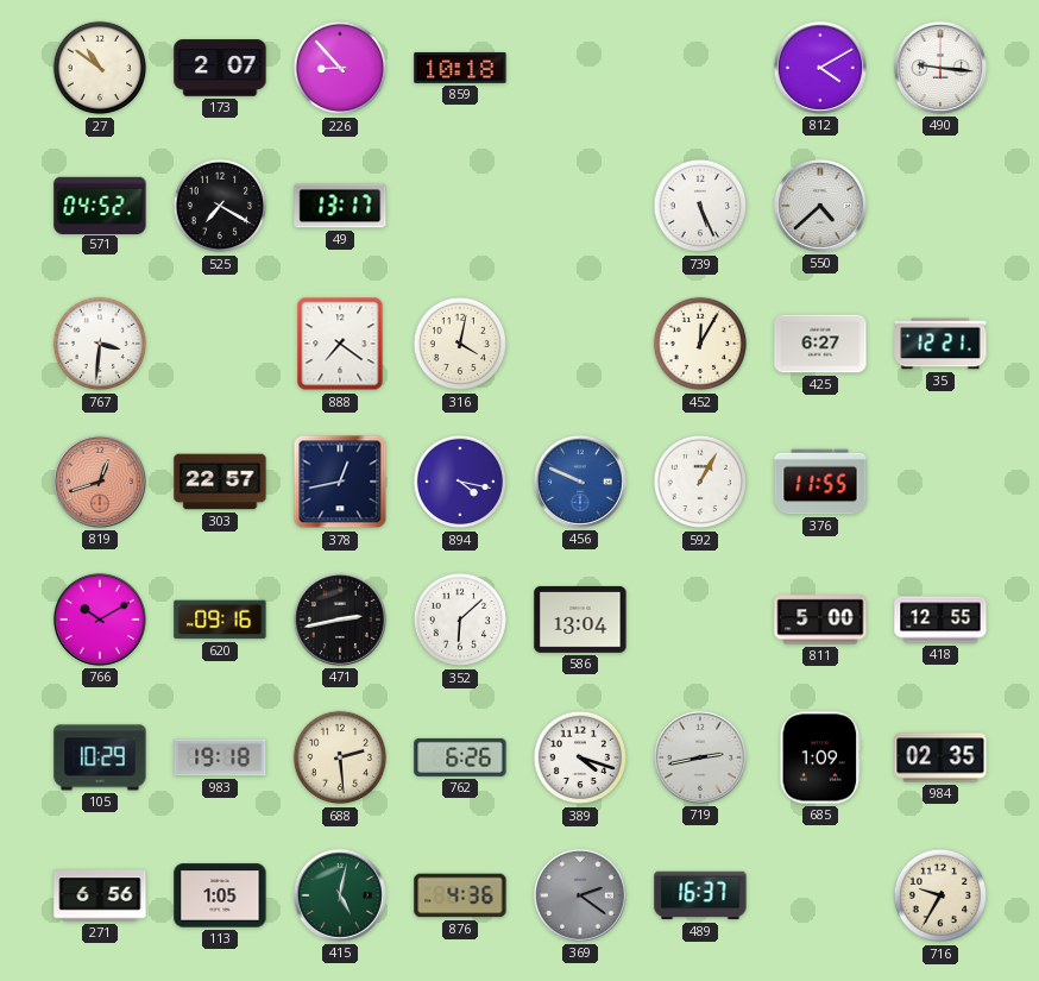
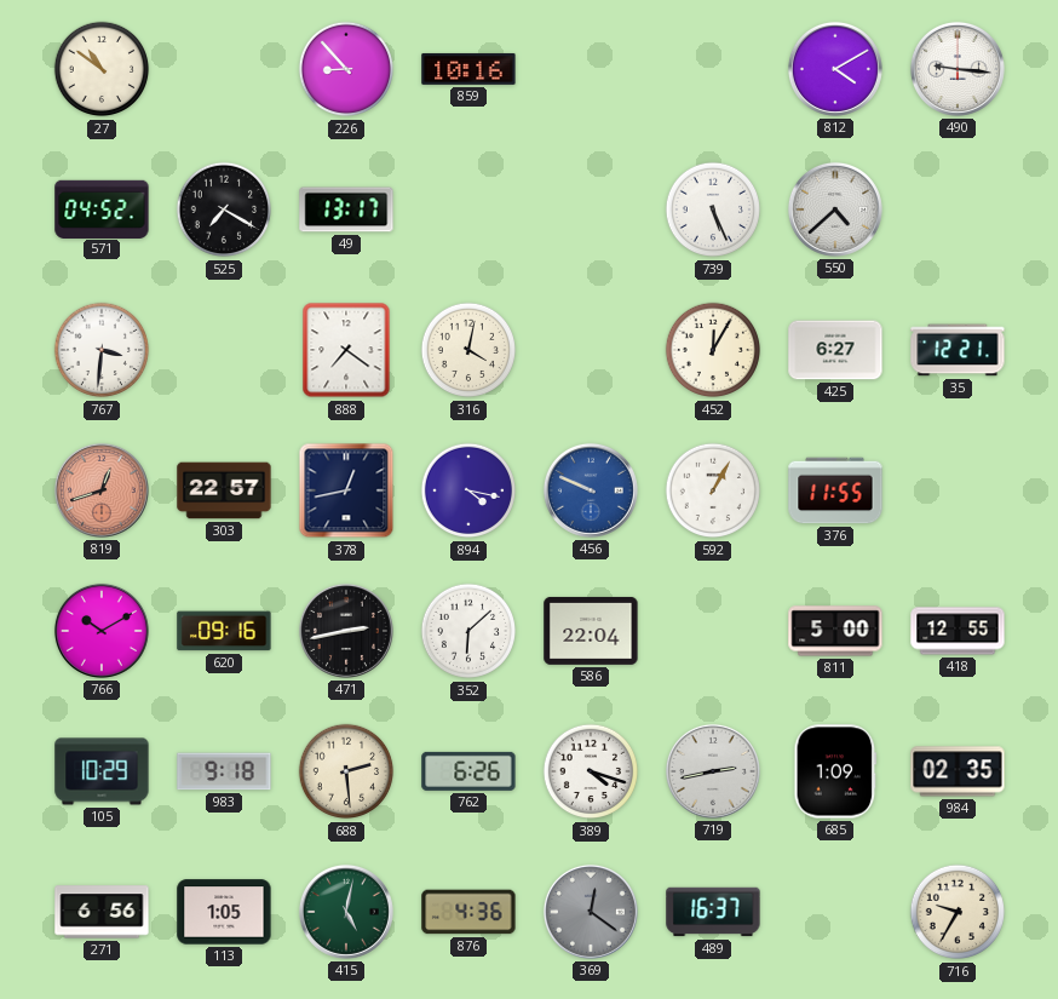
173: 2:07 -> none
859: 10:18 -> 10:16
586: 13:04 -> 22:04
983: 19:18 -> 9:18
369: 2:21 -> 12:21
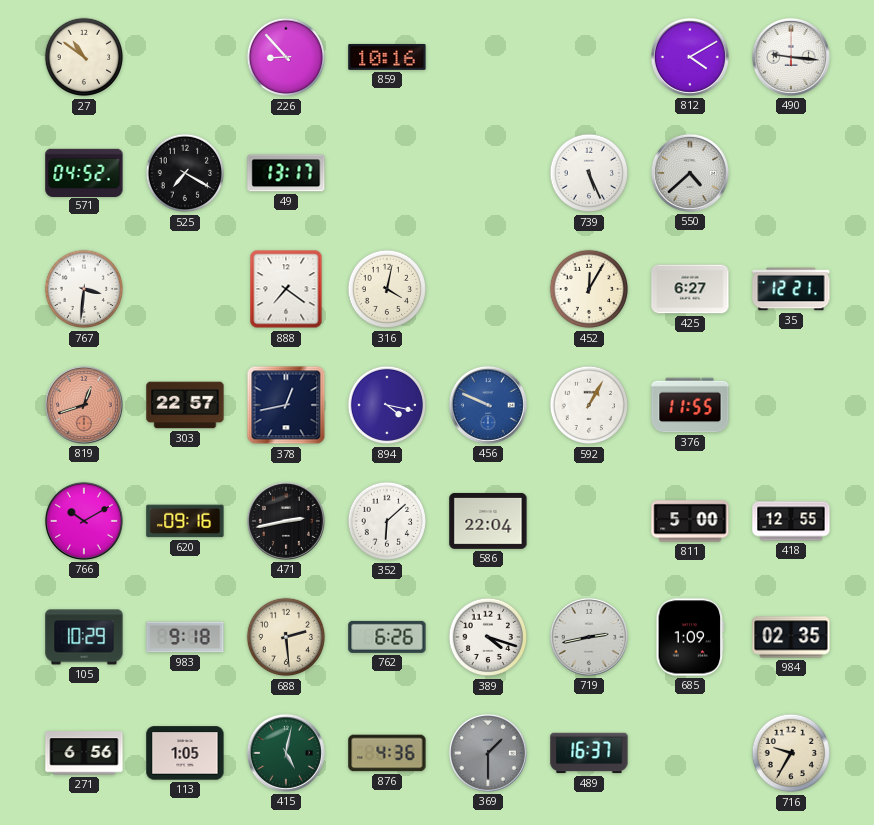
369: 12:21 -> 1:30
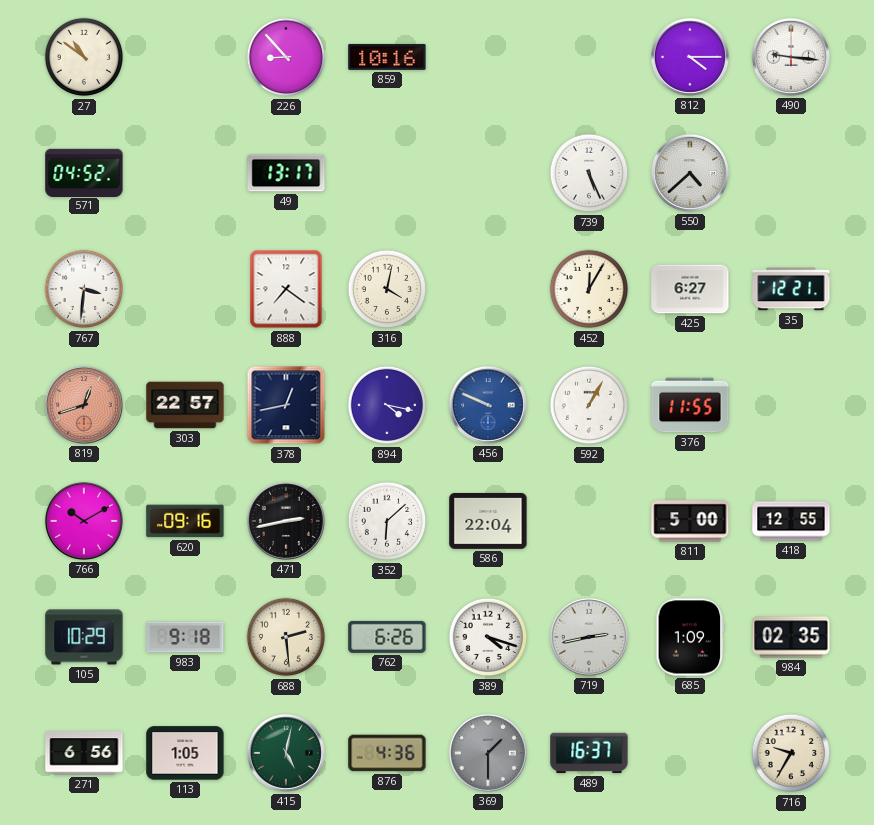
812: 4:10 -> 4:15
525: 7:20 -> none
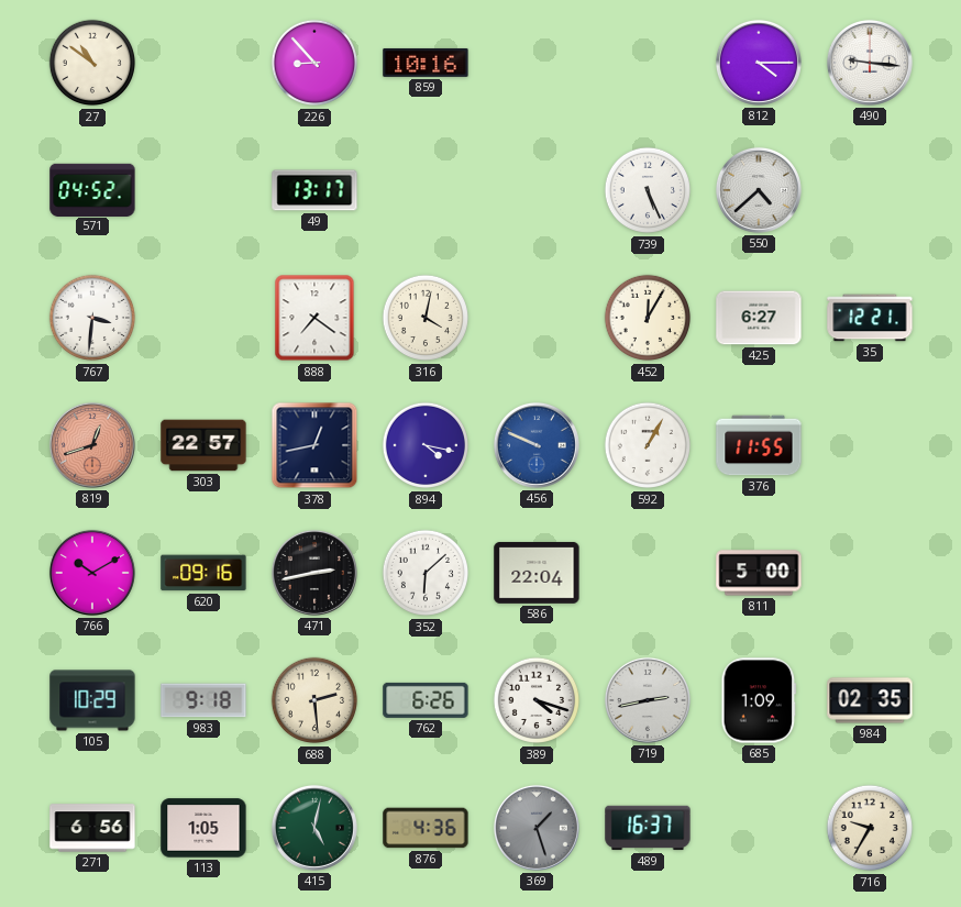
418: 12:55 -> none
369: 1:30 -> 1:27
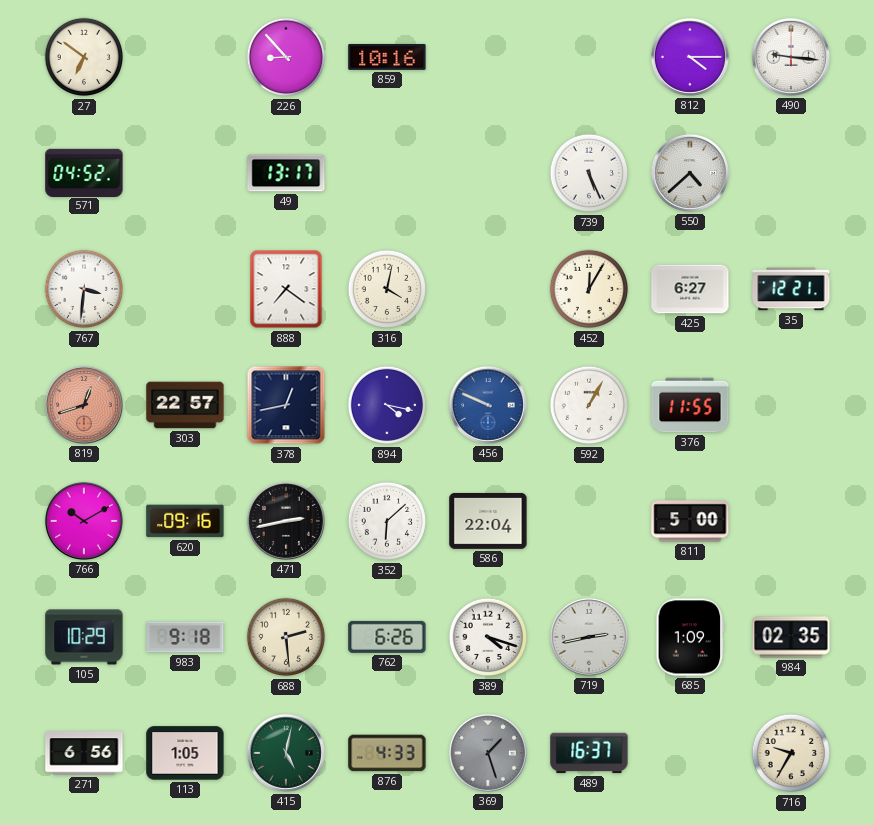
27: 10:51 -> 6:51
876: 4:36 -> 4:33
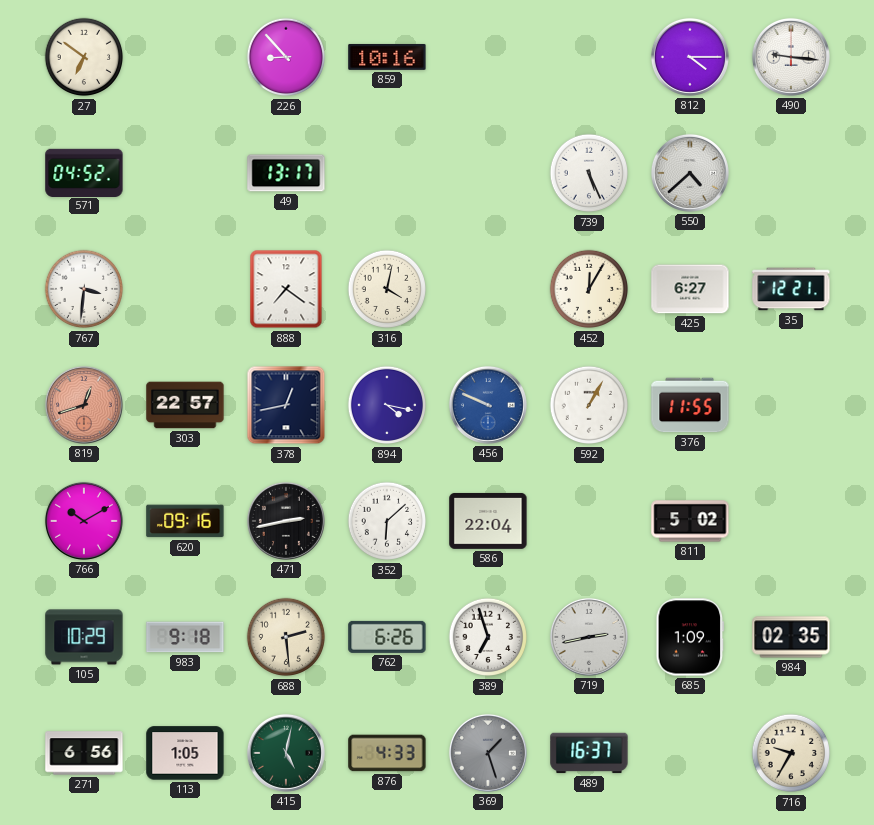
811: 5:00 -> 5:02
389: 4:18 -> 6:57
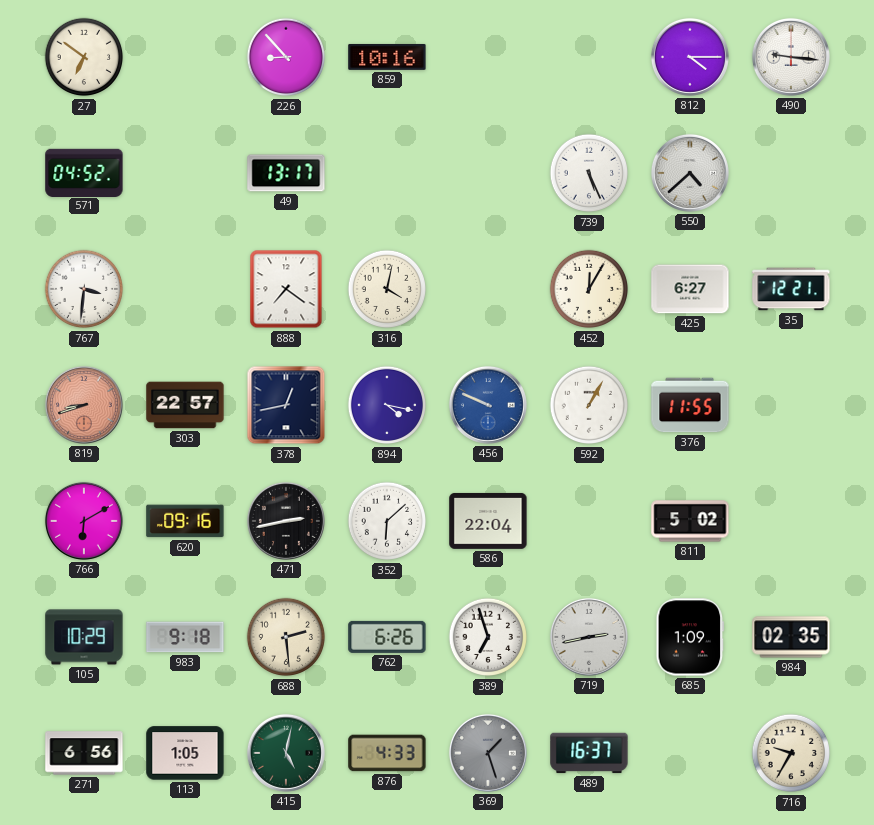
819: 12:42 -> 8:42
766: 10:10 -> 6:10
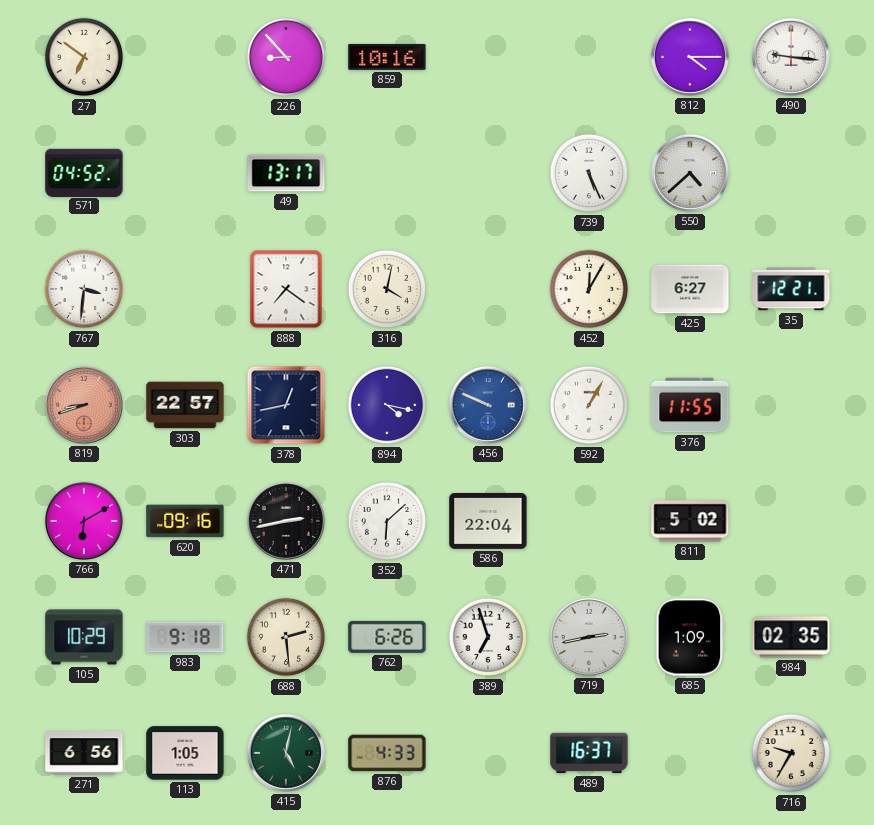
369: 1:27 -> none
